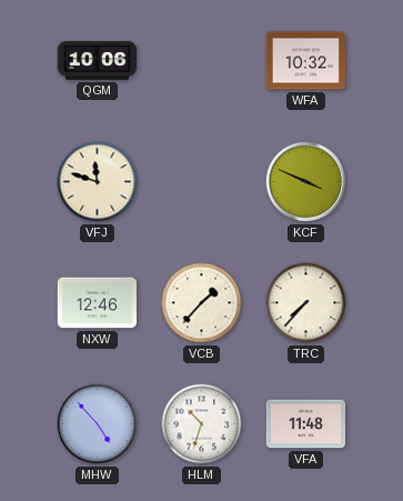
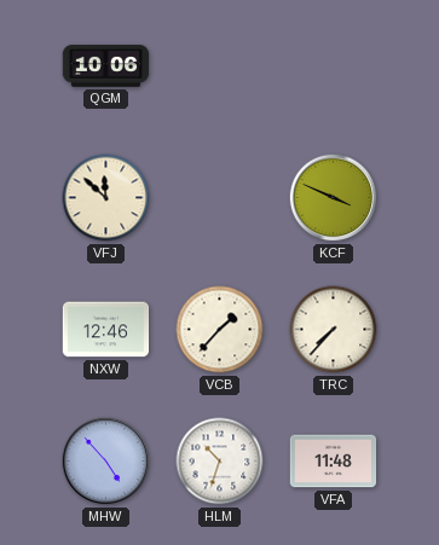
WFA: 10:32 -> none
VFJ: 11:48 -> 11:52
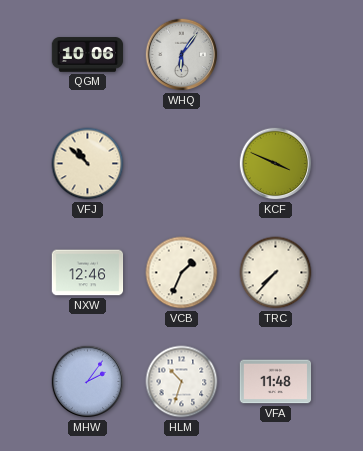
WHQ: none -> 6:06
VFJ: 11:52 -> 10:52
VCB: 1:37 -> 1:34
MHW: 4:53 -> 2:06
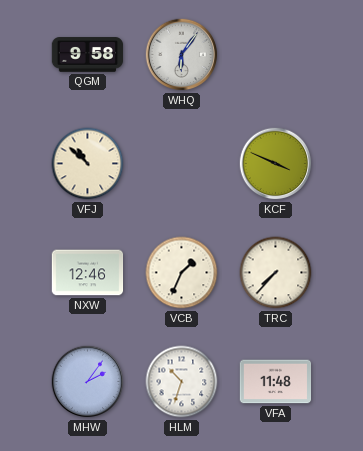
QGM: 10:06 -> 9:58
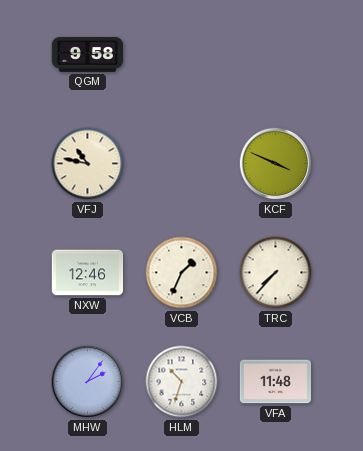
WHQ: 6:06 -> none
VFJ: 10:52 -> 10:47
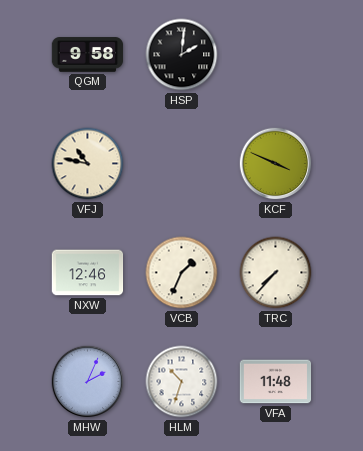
HSP: none -> 2:01
MHW: 2:06 -> 2:04
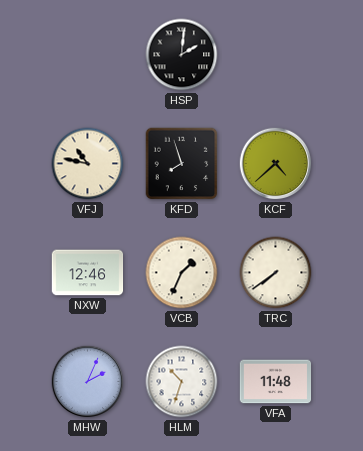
QGM: 9:58 -> none
KFD: none -> 7:57
KCF: 3:49 -> 4:38
TRC: 7:37 -> 7:39
